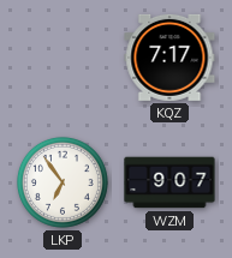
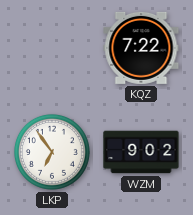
KQZ: 7:17 -> 7:22
WZM: 9:07 -> 9:02
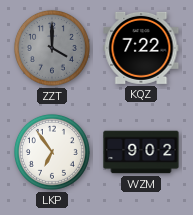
ZZT: none -> 4:00
